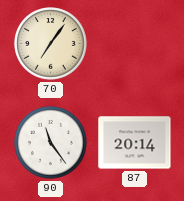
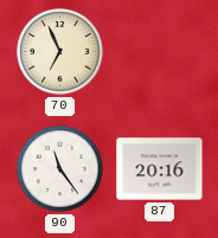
70: 7:06 -> 6:56
87: 20:14 -> 20:16
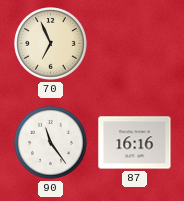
87: 20:16 -> 16:16
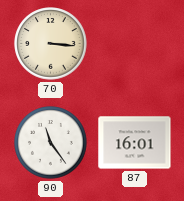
70: 6:56 -> 3:16
87: 16:16 -> 16:01
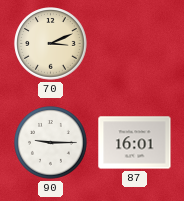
70: 3:16 -> 3:11
90: 11:24 -> 9:15
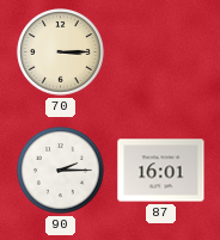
70: 3:11 -> 3:15
90: 9:15 -> 2:15
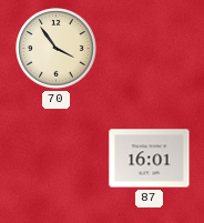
70: 3:15 -> 3:54
90: 2:15 -> none
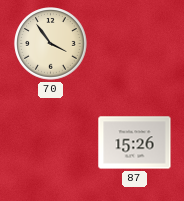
87: 16:01 -> 15:26
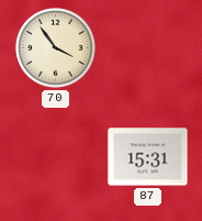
87: 15:26 -> 15:31
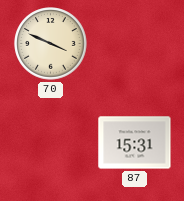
70: 3:54 -> 3:49
